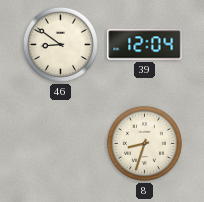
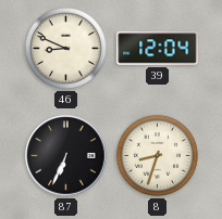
46: 8:51 -> 8:49
87: none -> 6:34
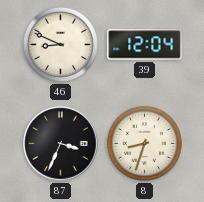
87: 6:34 -> 3:34
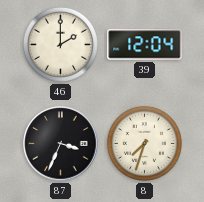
46: 8:49 -> 2:00
8: 8:33 -> 7:33
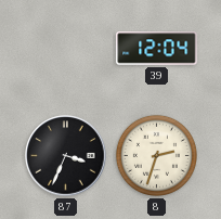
46: 2:00 -> none
8: 7:33 -> 2:33
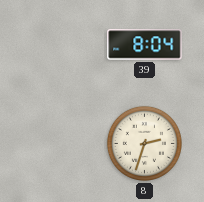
39: 12:04 -> 8:04
87: 3:34 -> none
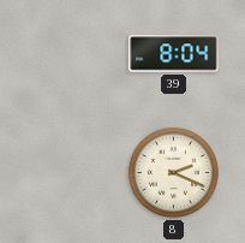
8: 2:33 -> 2:19
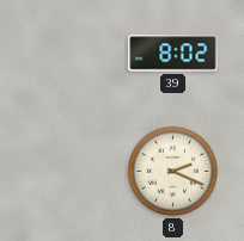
39: 8:04 -> 8:02
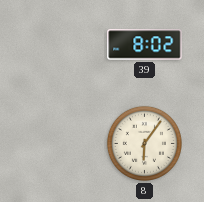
8: 2:19 -> 6:06
